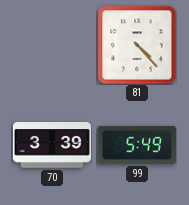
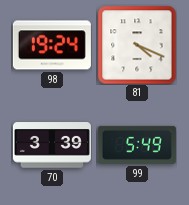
98: none -> 19:24
81: 4:23 -> 4:19
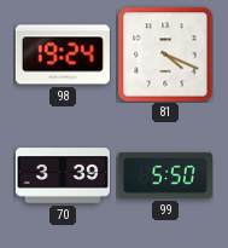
99: 5:49 -> 5:50
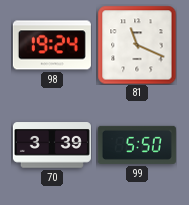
81: 4:19 -> 11:19
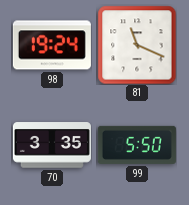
70: 3:39 -> 3:35
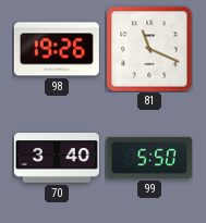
98: 19:24 -> 19:26
70: 3:35 -> 3:40
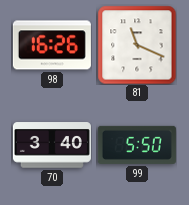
98: 19:26 -> 16:26
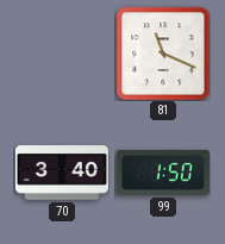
98: 16:26 -> none
99: 5:50 -> 1:50
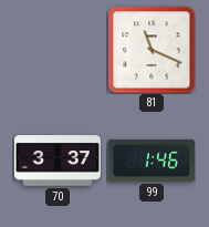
70: 3:40 -> 3:37
99: 1:50 -> 1:46
